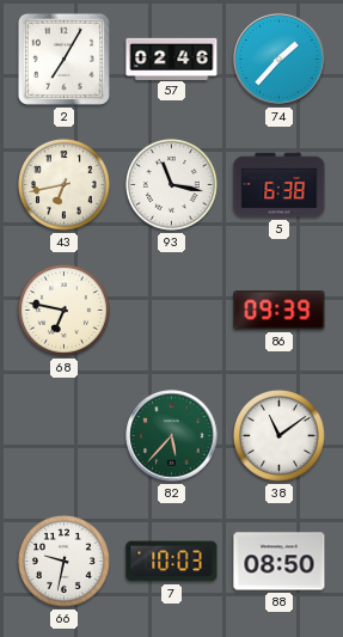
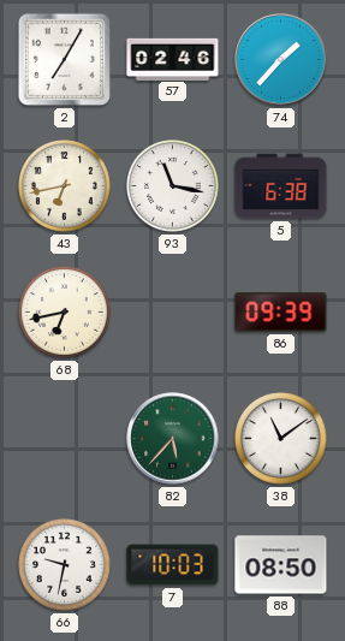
68: 6:47 -> 6:43
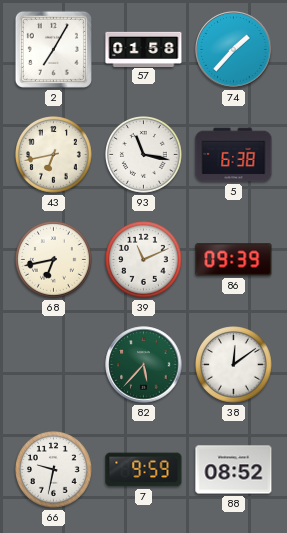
57: 02:46 -> 01:58
39: none -> 11:11
38: 11:09 -> 12:09
7: 10:03 -> 9:59
88: 08:50 -> 08:52
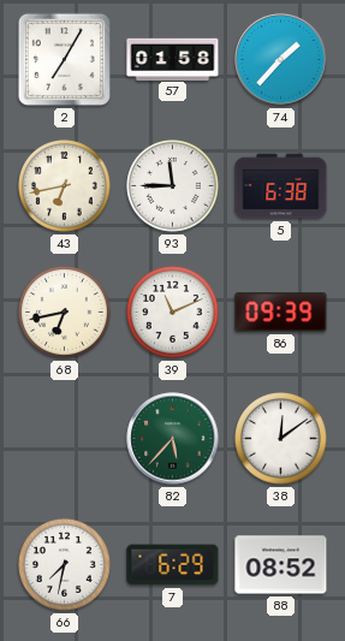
93: 11:17 -> 11:45
66: 9:32 -> 7:32
7: 9:59 -> 6:29
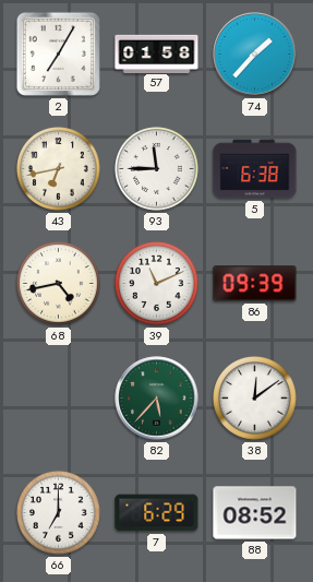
68: 6:43 -> 4:43
66: 7:32 -> 7:00
